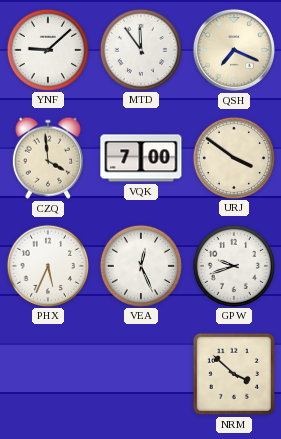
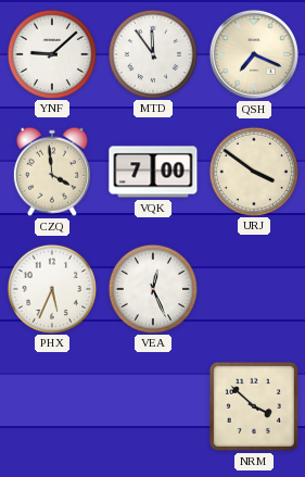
GPW: 9:42 -> none
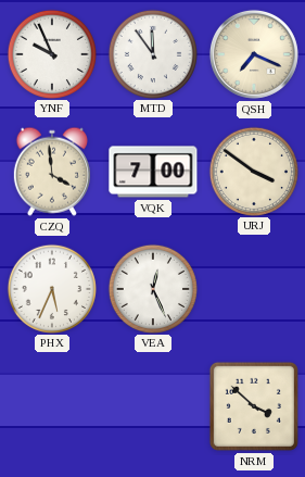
YNF: 9:08 -> 9:56
